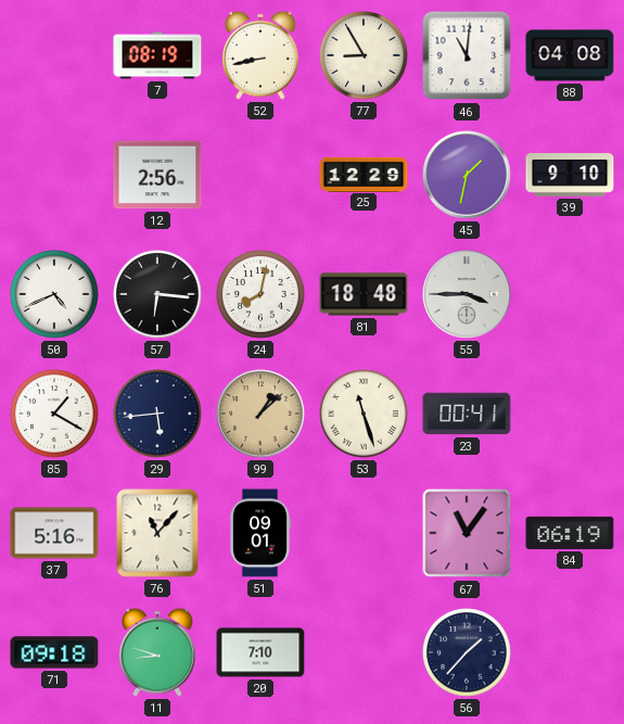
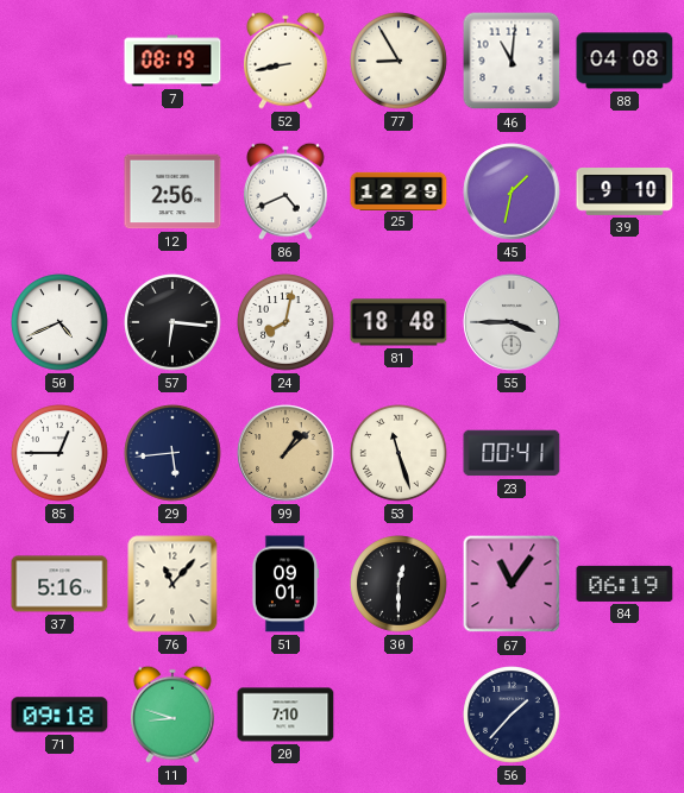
86: none -> 4:41
85: 1:20 -> 12:45
30: none -> 12:30
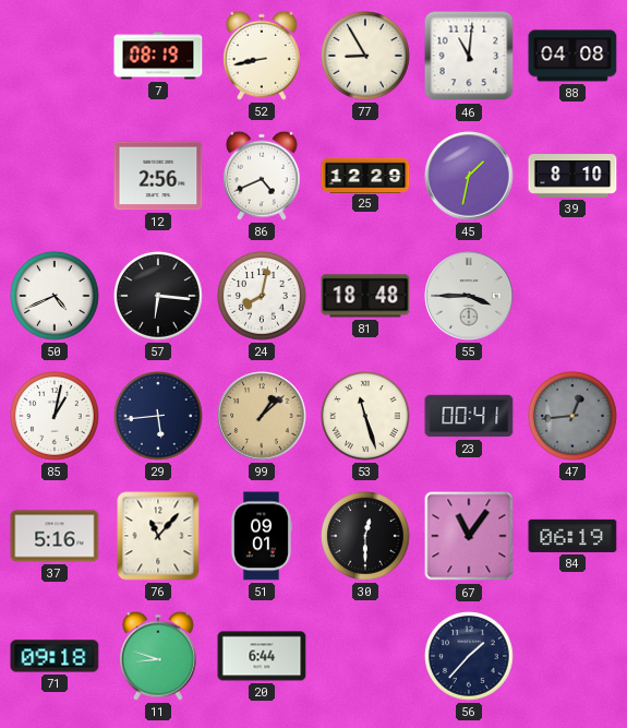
39: 9:10 -> 8:10
85: 12:45 -> 1:02
47: none -> 12:44
20: 7:10 -> 6:44
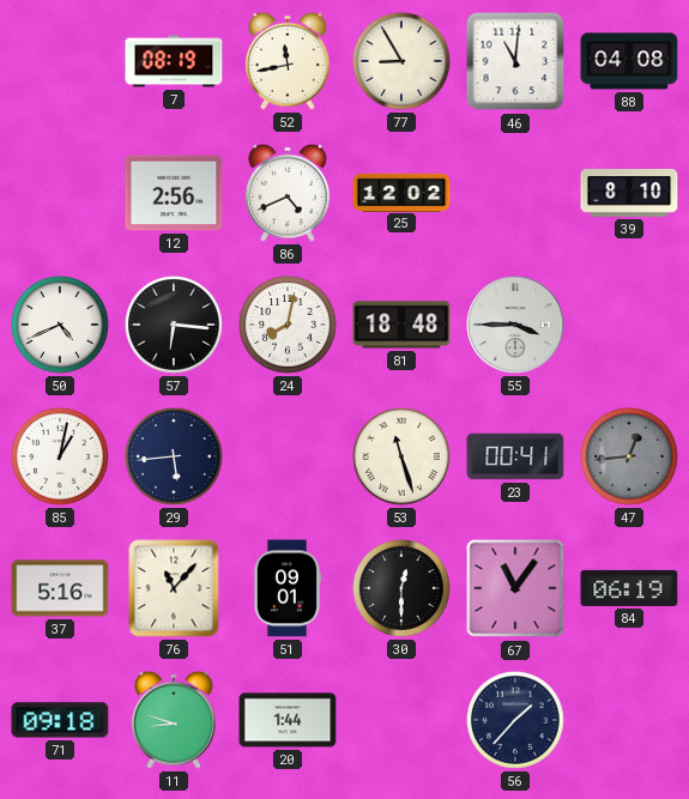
52: 8:43 -> 11:43
25: 12:29 -> 12:02
45: 1:32 -> none
99: 1:08 -> none
20: 6:44 -> 1:44
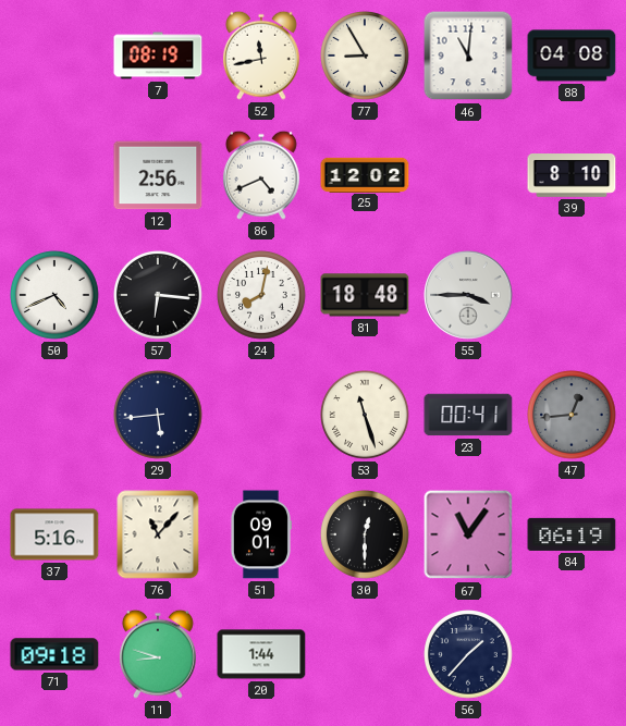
85: 1:02 -> none
